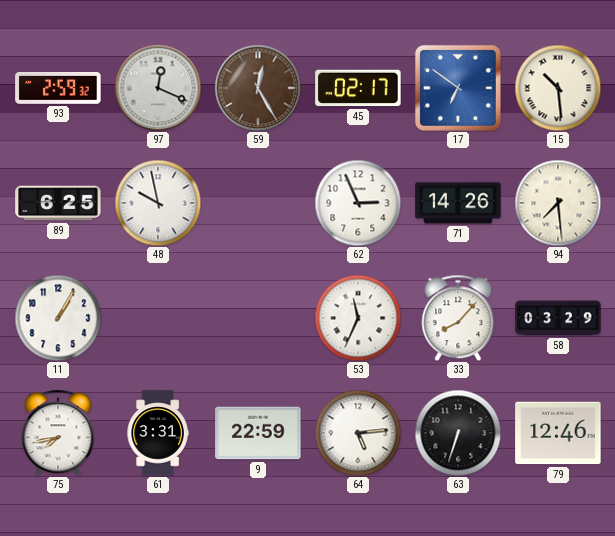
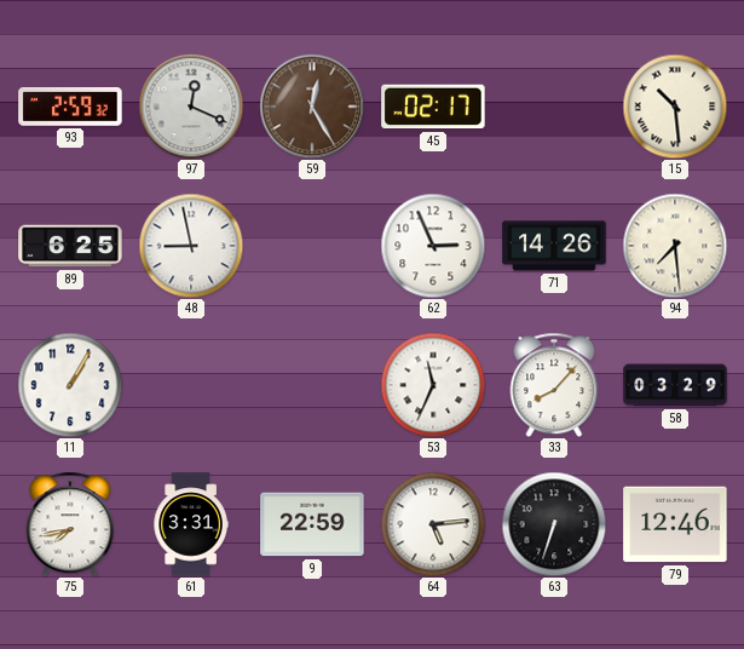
17: 6:51 -> none
48: 9:58 -> 8:58
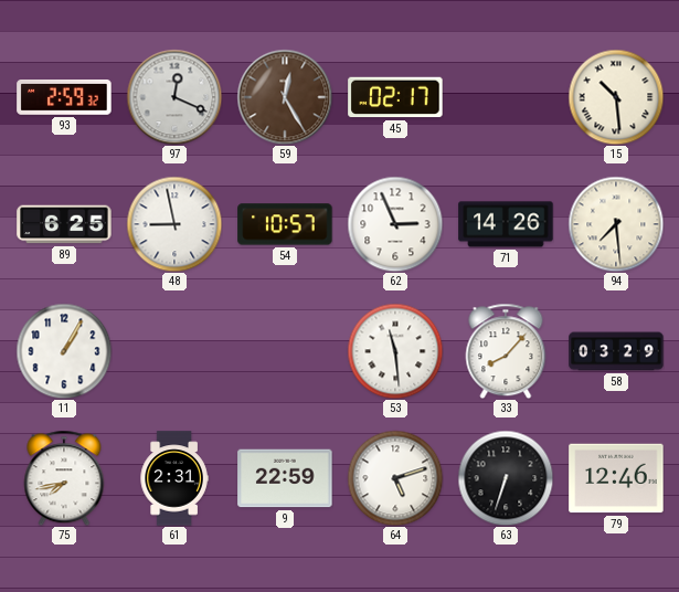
54: none -> 10:57
53: 11:34 -> 11:29
61: 3:31 -> 2:31
64: 5:14 -> 5:12
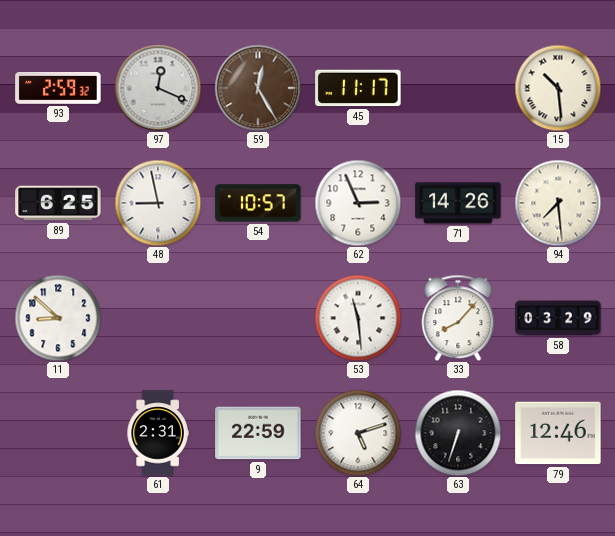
45: 02:17 -> 11:17
11: 1:05 -> 8:52
75: 7:43 -> none
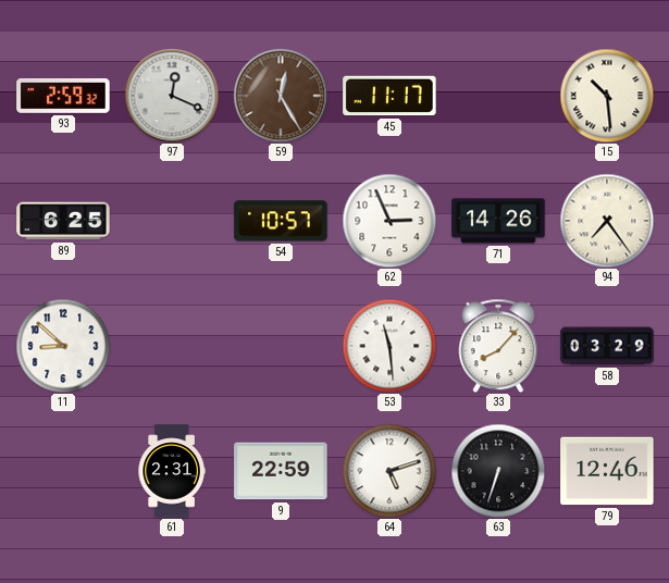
48: 8:58 -> none
94: 7:29 -> 7:24
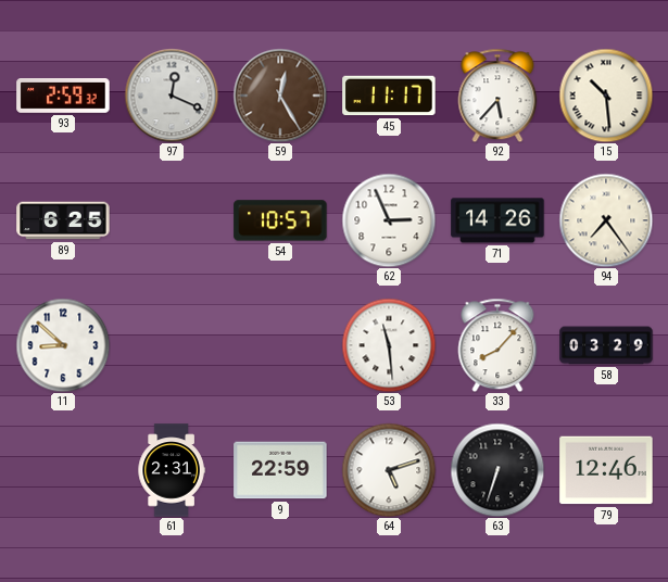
92: none -> 5:37
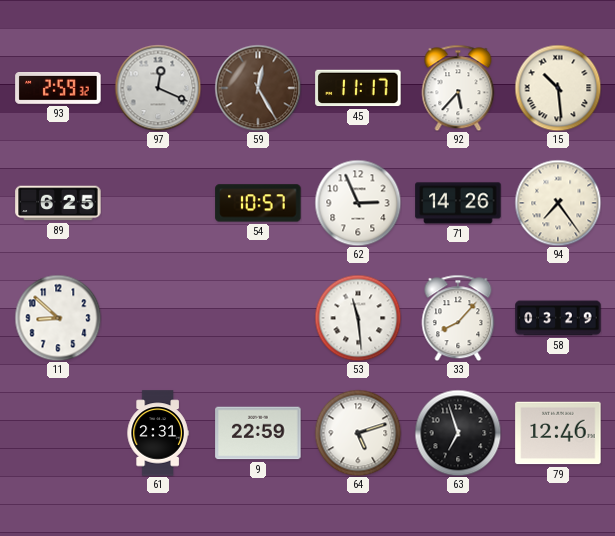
63: 6:33 -> 6:57
